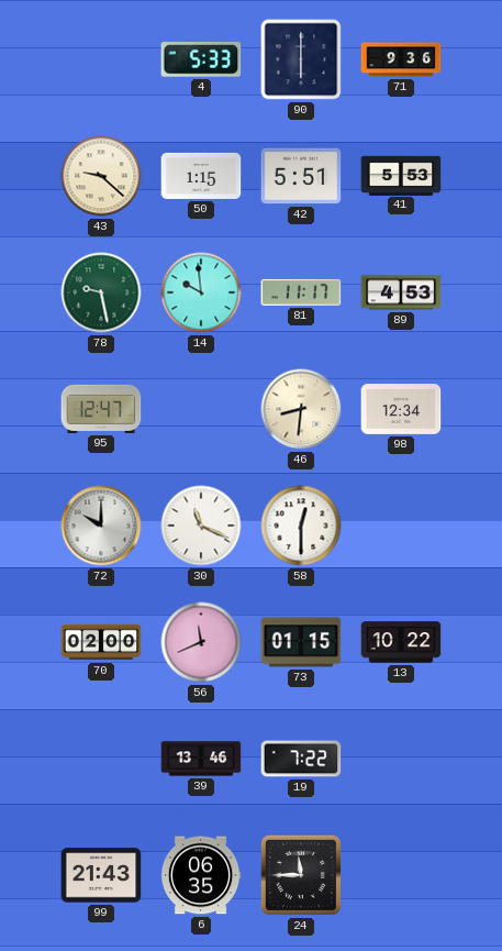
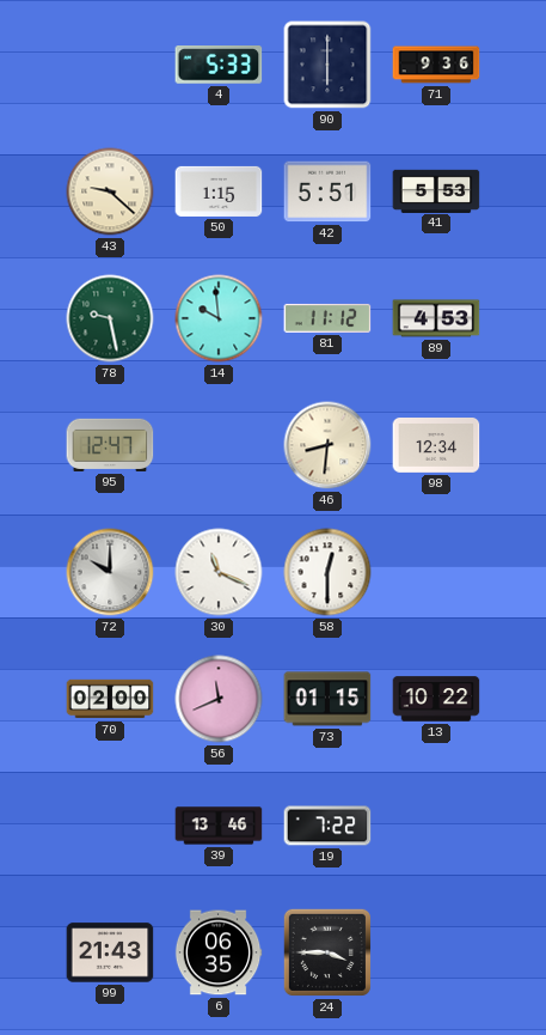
81: 11:17 -> 11:12
24: 11:45 -> 3:45
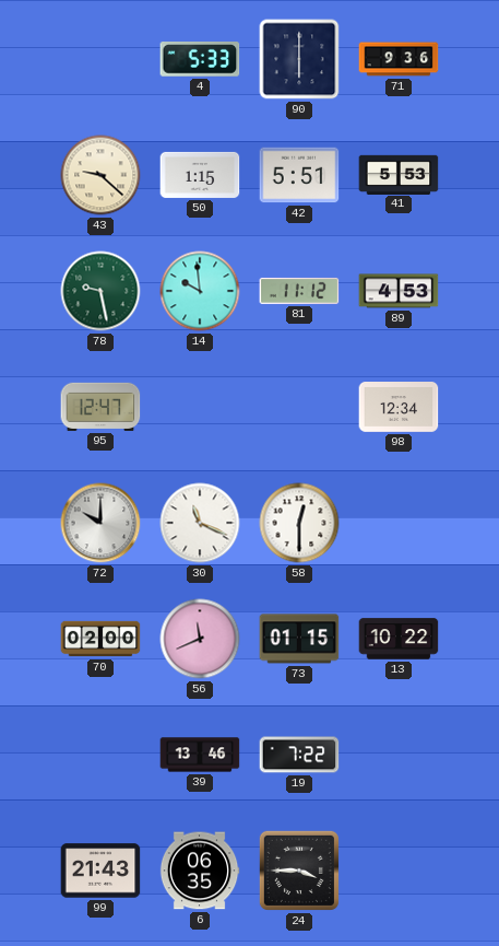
46: 8:31 -> none
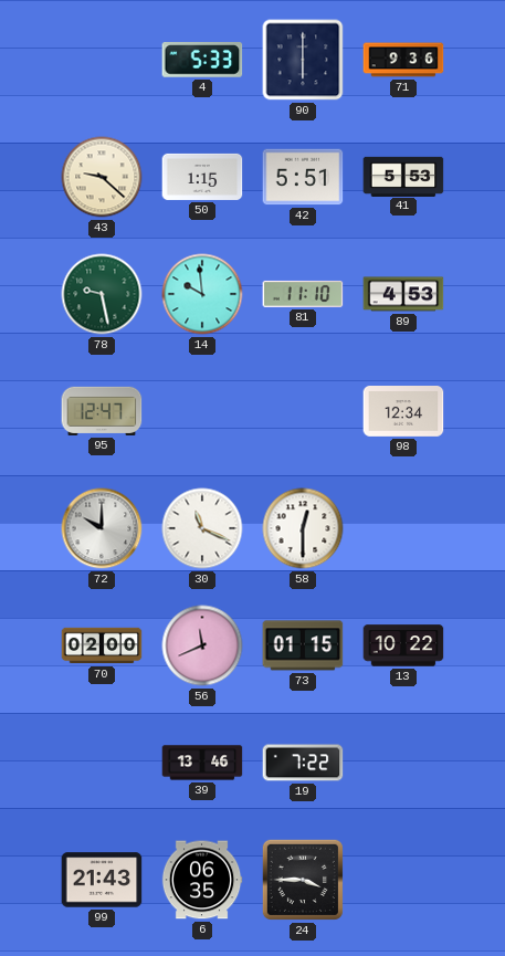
81: 11:12 -> 11:10
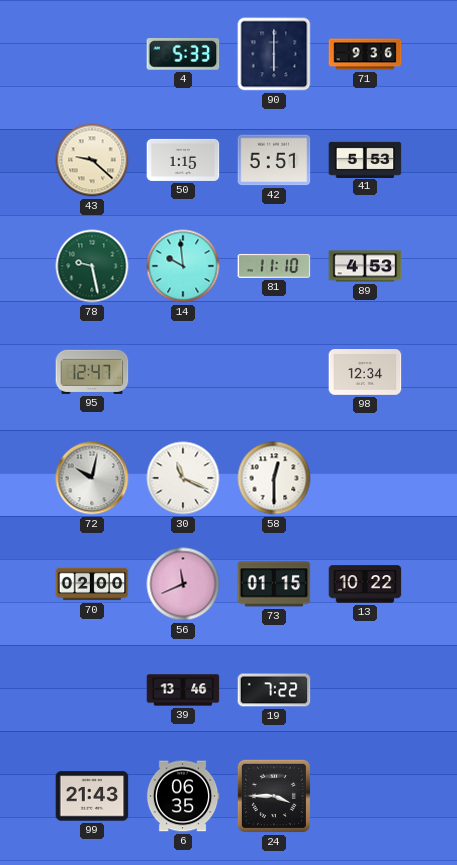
72: 10:00 -> 10:02
